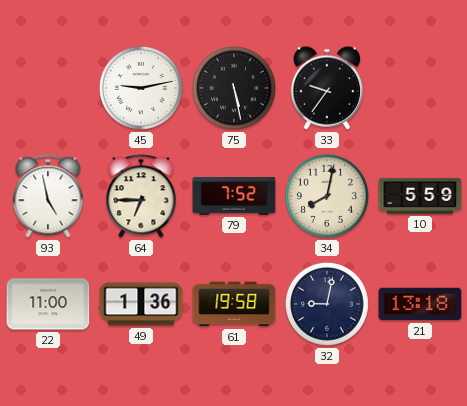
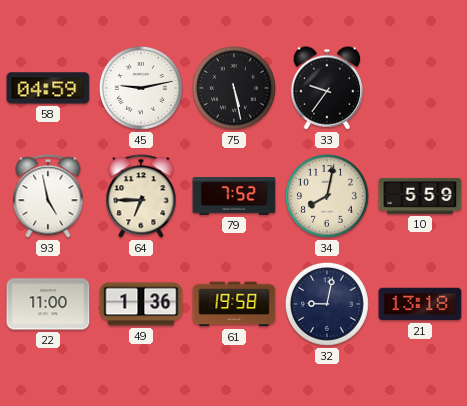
58: none -> 04:59
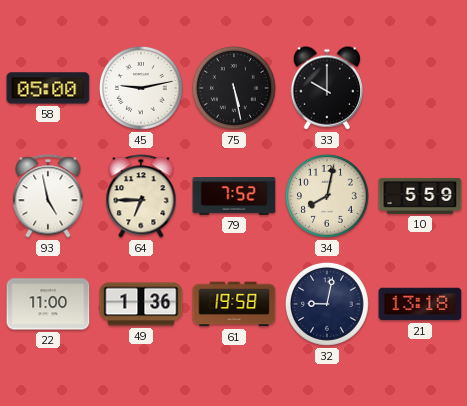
58: 04:59 -> 05:00
33: 9:36 -> 10:00
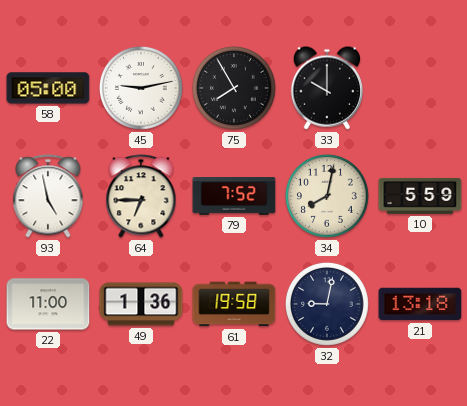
75: 5:28 -> 7:55
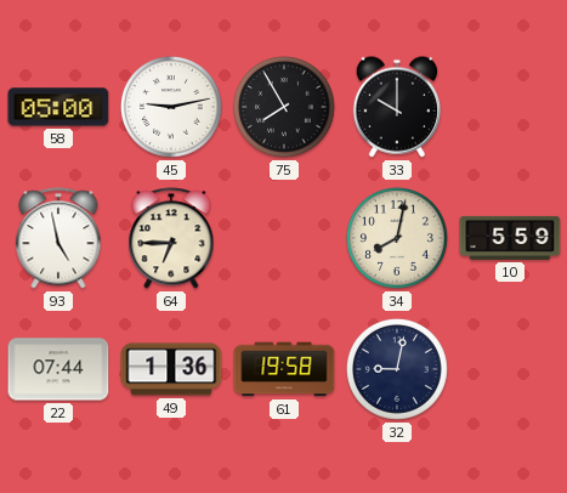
79: 7:52 -> none
22: 11:00 -> 07:44
21: 13:18 -> none
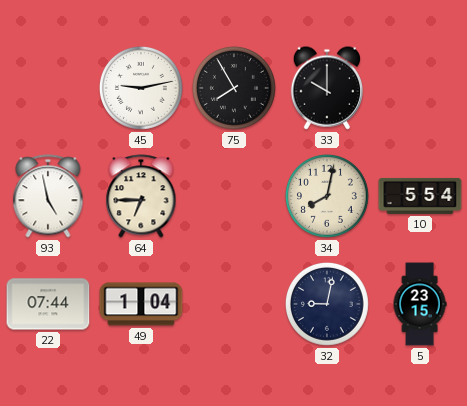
58: 05:00 -> none
10: 5:59 -> 5:54
49: 1:36 -> 1:04
61: 19:58 -> none
5: none -> 23:15
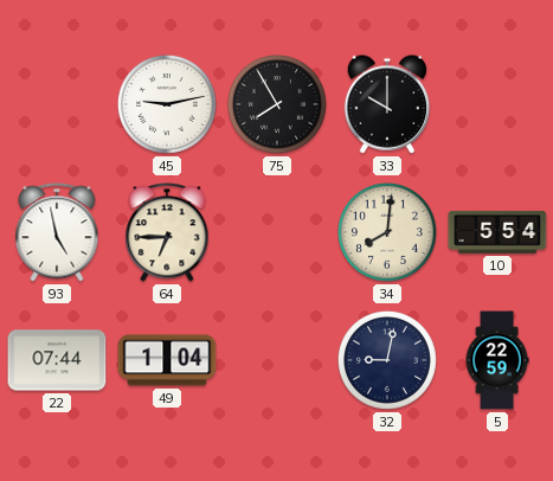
34: 8:02 -> 8:01
5: 23:15 -> 22:59
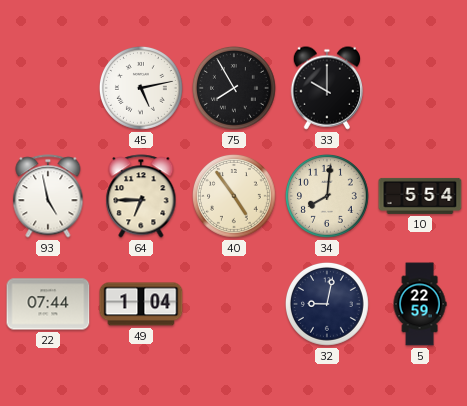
45: 9:13 -> 5:13
40: none -> 4:54
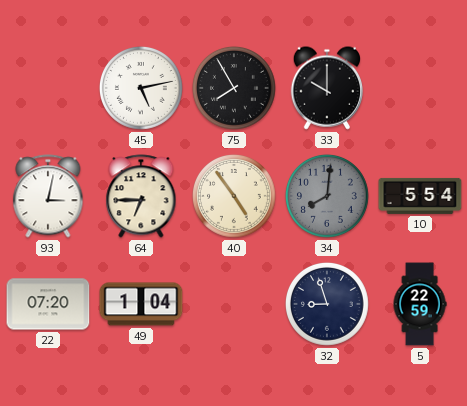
93: 4:58 -> 3:02
34 dial: cream -> grey
22: 07:44 -> 07:20
32: 9:02 -> 8:57
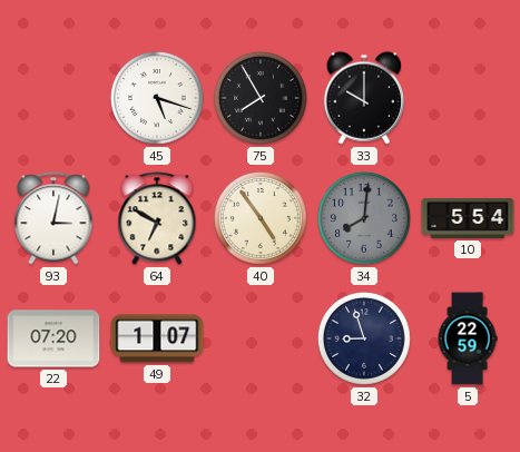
45: 5:13 -> 5:18
64: 6:45 -> 6:50
49: 1:04 -> 1:07
